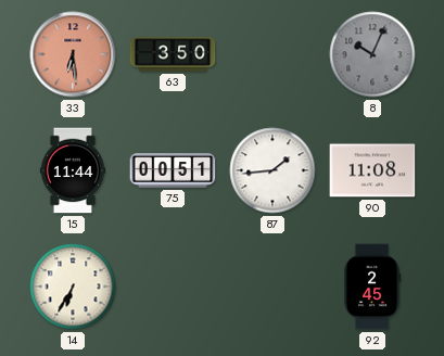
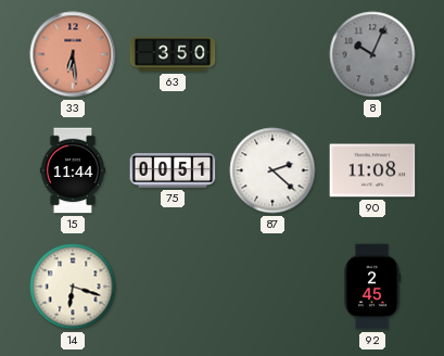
87: 1:44 -> 2:22
14: 6:35 -> 6:18
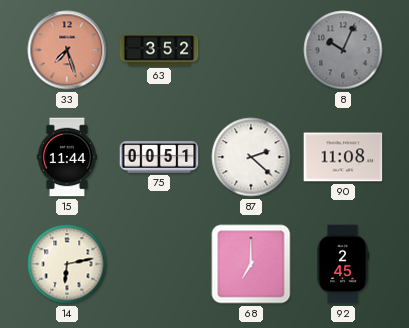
33: 6:29 -> 7:27
63: 3:50 -> 3:52
14: 6:18 -> 6:13
68: none -> 7:00
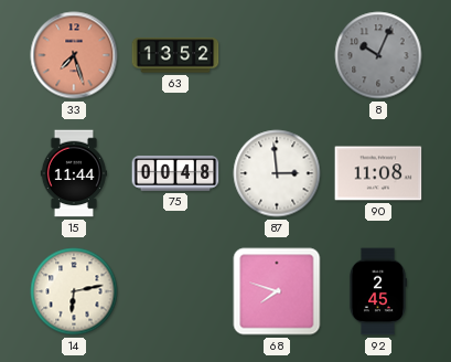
63: 3:52 -> 13:52
75: 00:51 -> 00:48
87: 2:22 -> 2:59
68: 7:00 -> 7:48
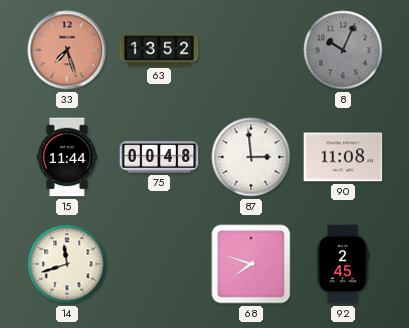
14: 6:13 -> 11:42
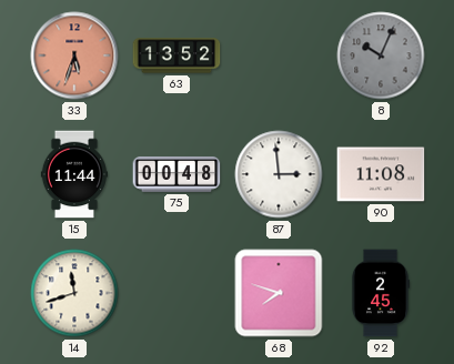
33: 7:27 -> 5:33
